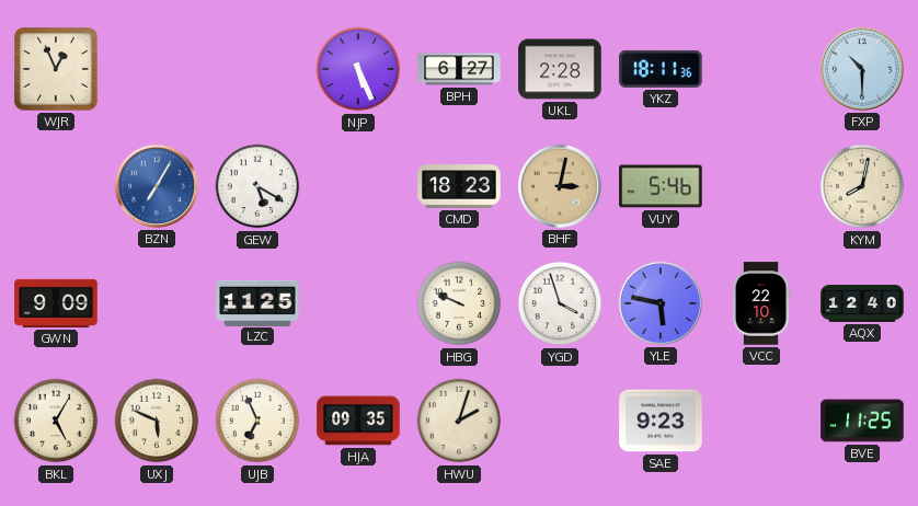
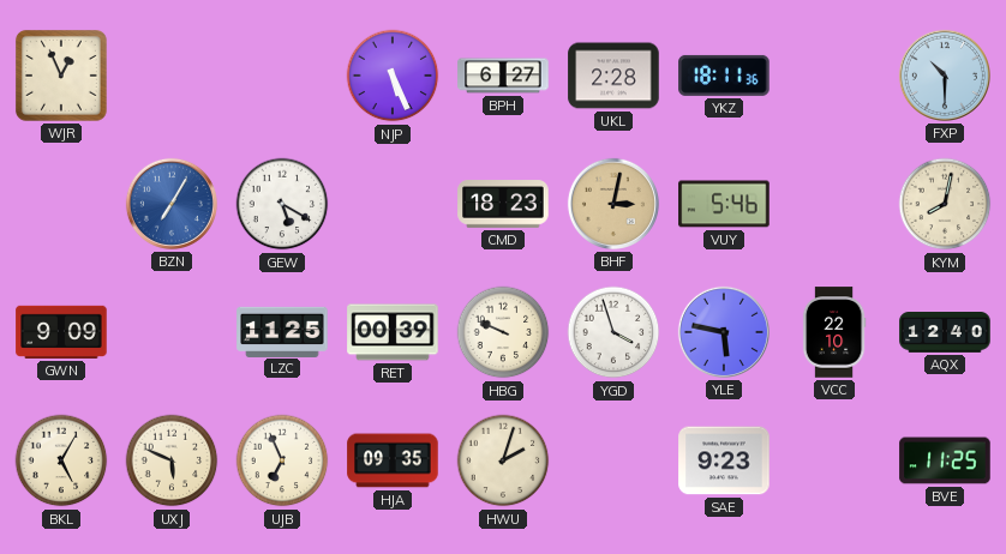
RET: none -> 00:39
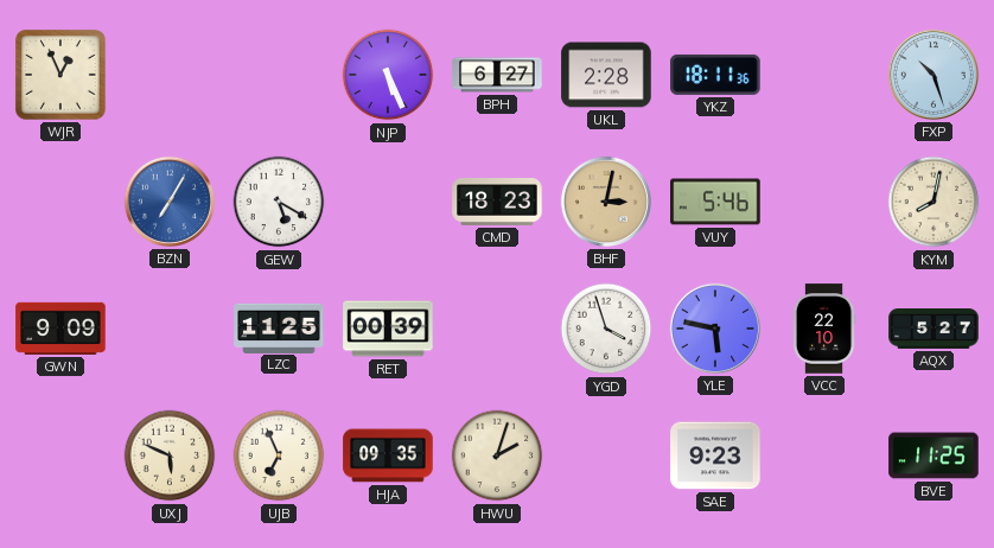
FXP: 10:30 -> 10:27
HBG: 9:49 -> none
AQX: 12:40 -> 5:27
BKL: 5:05 -> none
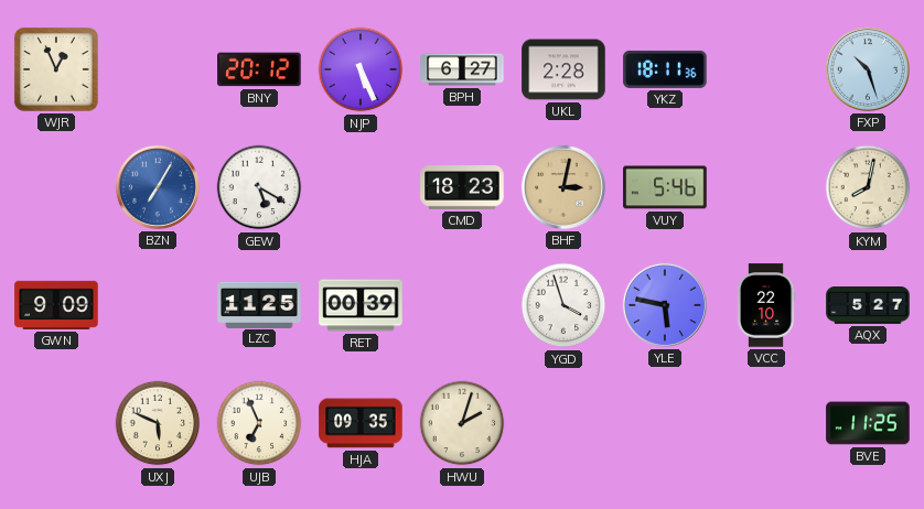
BNY: none -> 20:12
SAE: 9:23 -> none
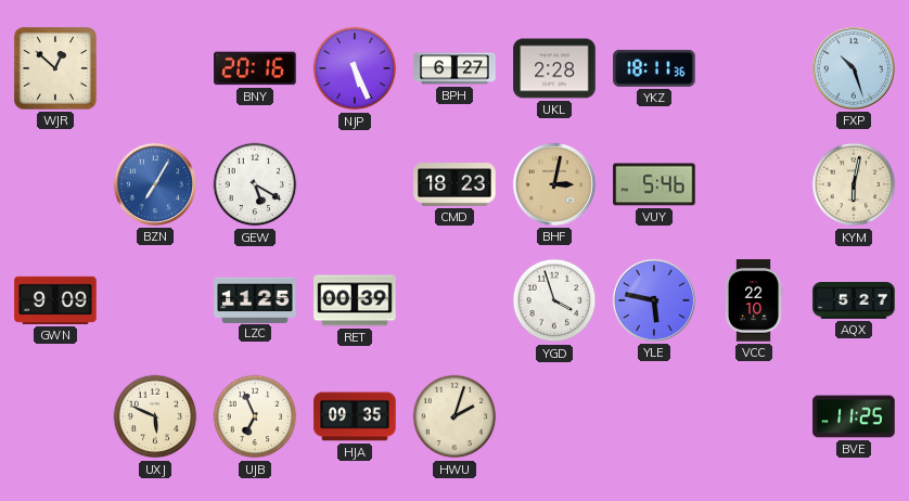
WJR: 12:56 -> 12:52
BNY: 20:12 -> 20:16
KYM: 8:02 -> 6:02
